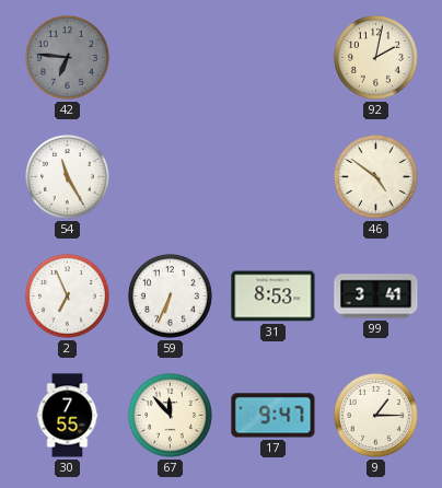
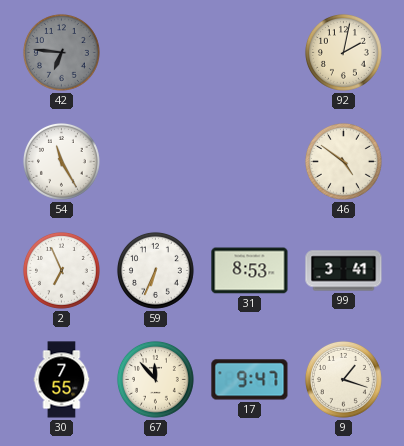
9: 1:15 -> 1:18
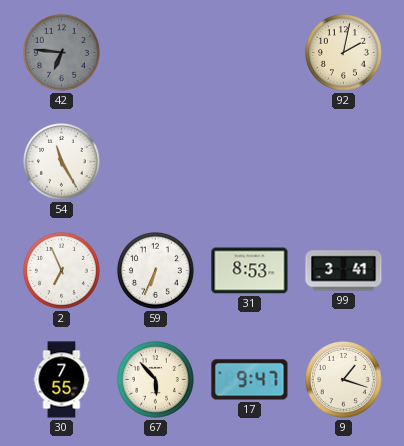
46: 4:51 -> none
67: 11:53 -> 5:53
